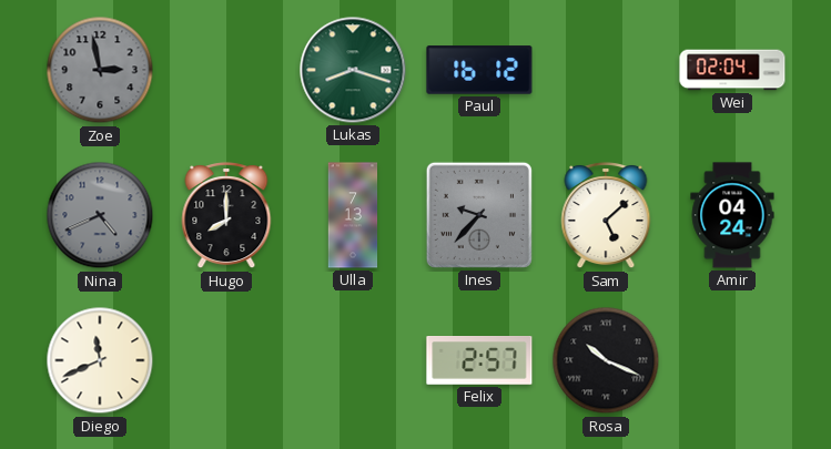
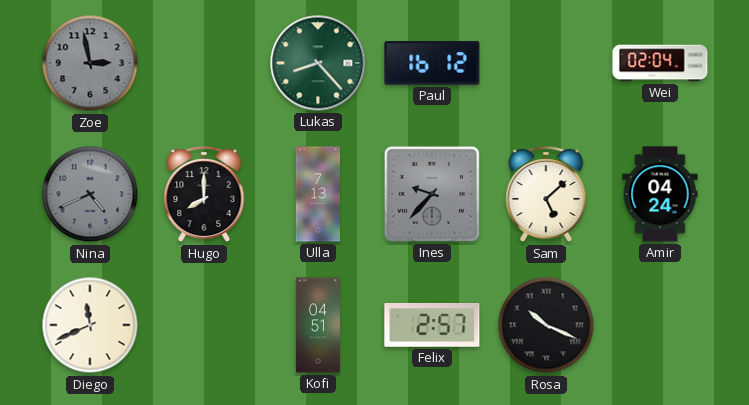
Lukas: 8:18 -> 8:23
Kofi: none -> 04:51
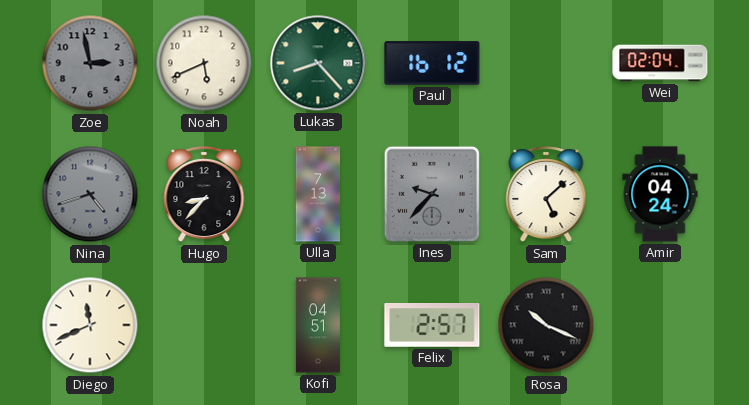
Noah: none -> 5:41
Nina: 4:41 -> 4:42
Hugo: 8:00 -> 8:37
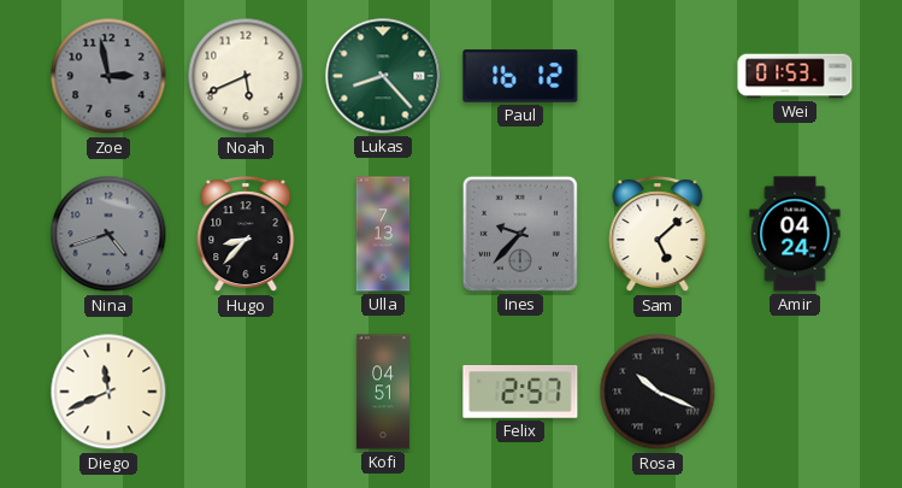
Wei: 02:04 -> 01:53
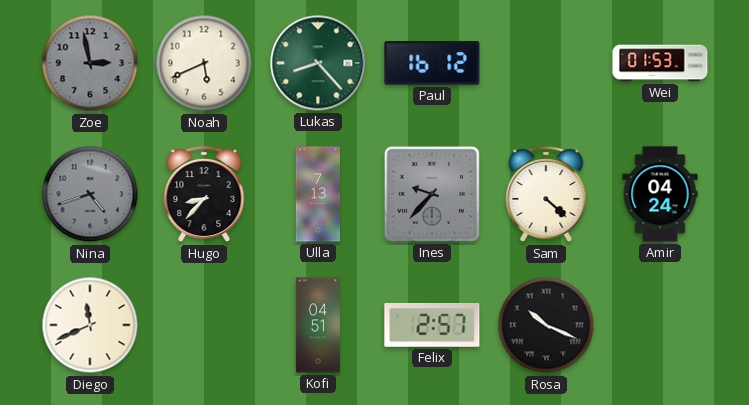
Sam: 5:08 -> 4:22
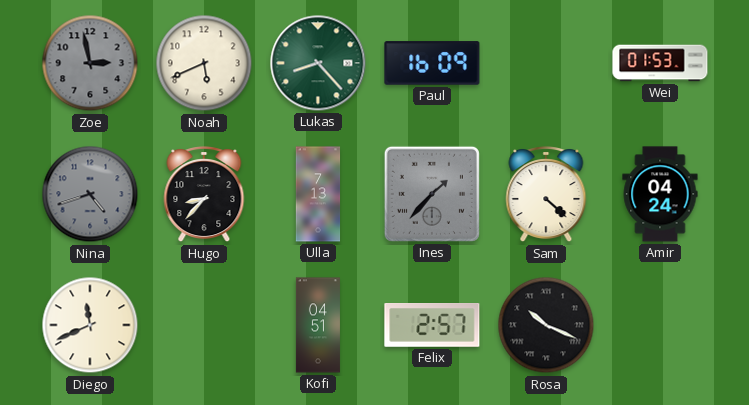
Paul: 16:12 -> 16:09
Ines: 9:37 -> 1:37
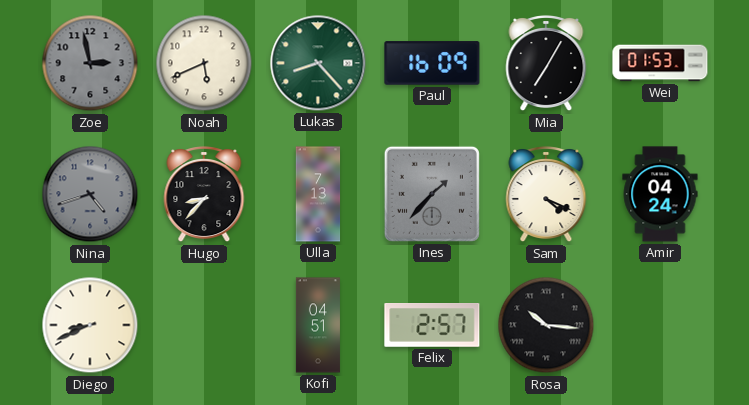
Mia: none -> 7:05
Sam: 4:22 -> 4:19
Diego: 11:41 -> 8:41
Rosa: 10:19 -> 10:16
